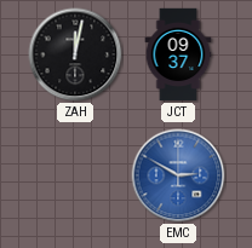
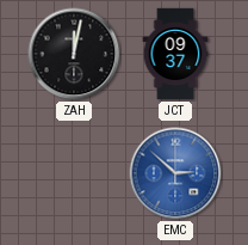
EMC: 2:50 -> 2:52
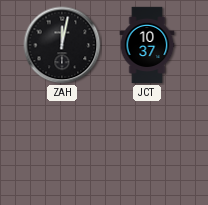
JCT: 09:37 -> 10:37
EMC: 2:52 -> none
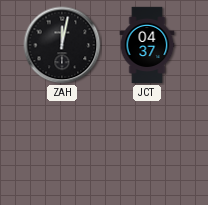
JCT: 10:37 -> 04:37
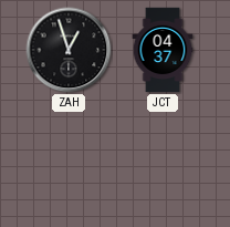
ZAH: 12:02 -> 12:57
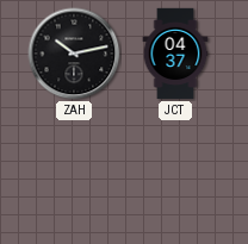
ZAH: 12:57 -> 10:13
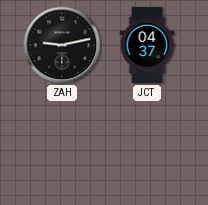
ZAH: 10:13 -> 9:13
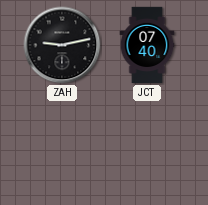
JCT: 04:37 -> 07:40
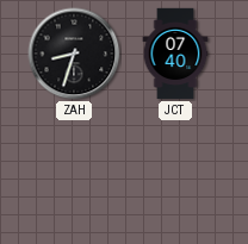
ZAH: 9:13 -> 8:33
